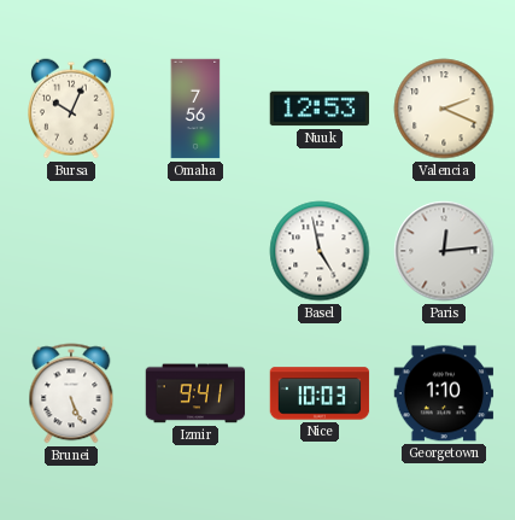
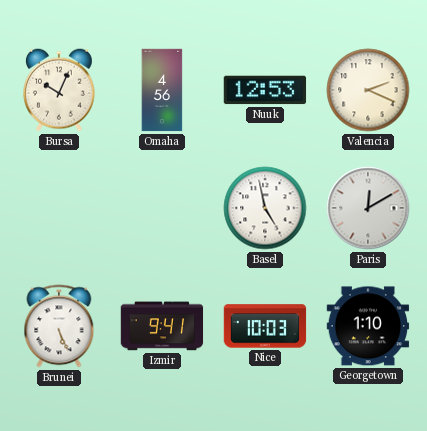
Omaha: 7:56 -> 4:56
Paris: 12:14 -> 12:10
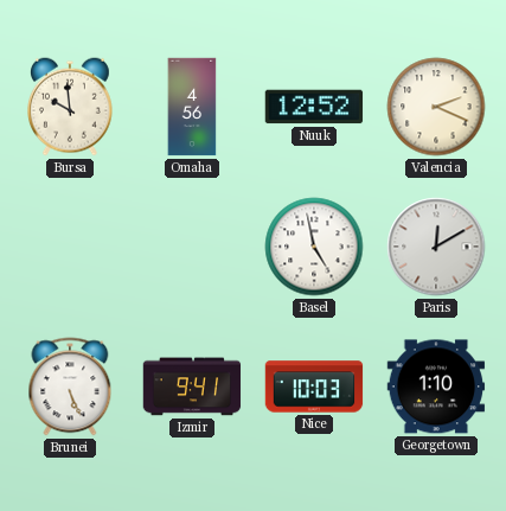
Bursa: 10:04 -> 9:59
Nuuk: 12:53 -> 12:52
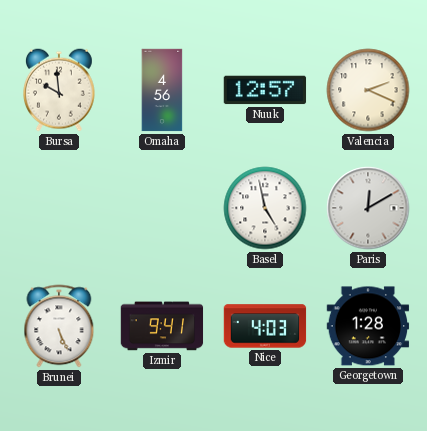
Nuuk: 12:52 -> 12:57
Nice: 10:03 -> 4:03
Georgetown: 1:10 -> 1:28
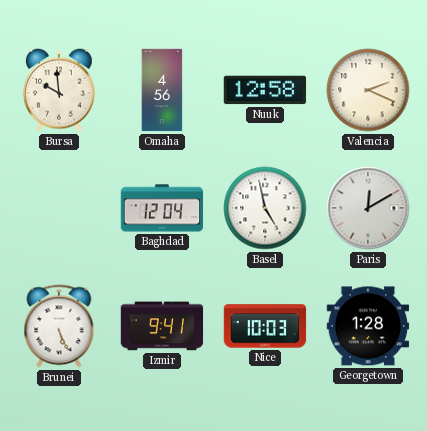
Nuuk: 12:57 -> 12:58
Baghdad: none -> 12:04
Nice: 4:03 -> 10:03
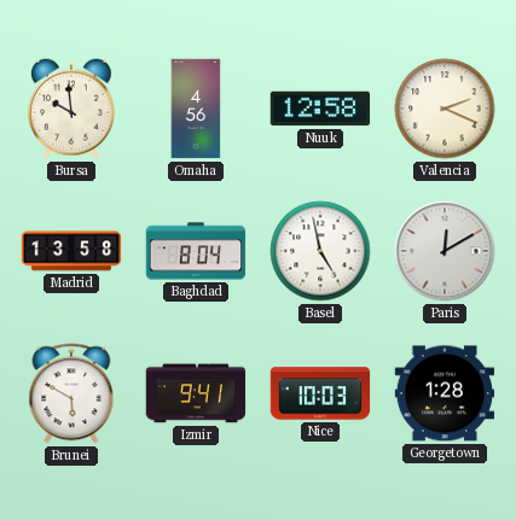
Madrid: none -> 13:58
Baghdad: 12:04 -> 8:04
Brunei: 5:26 -> 5:50
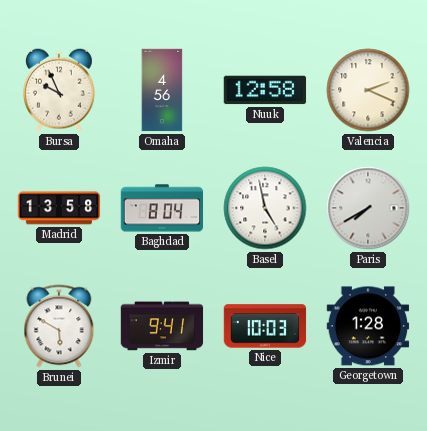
Bursa: 9:59 -> 9:56
Paris: 12:10 -> 7:40
